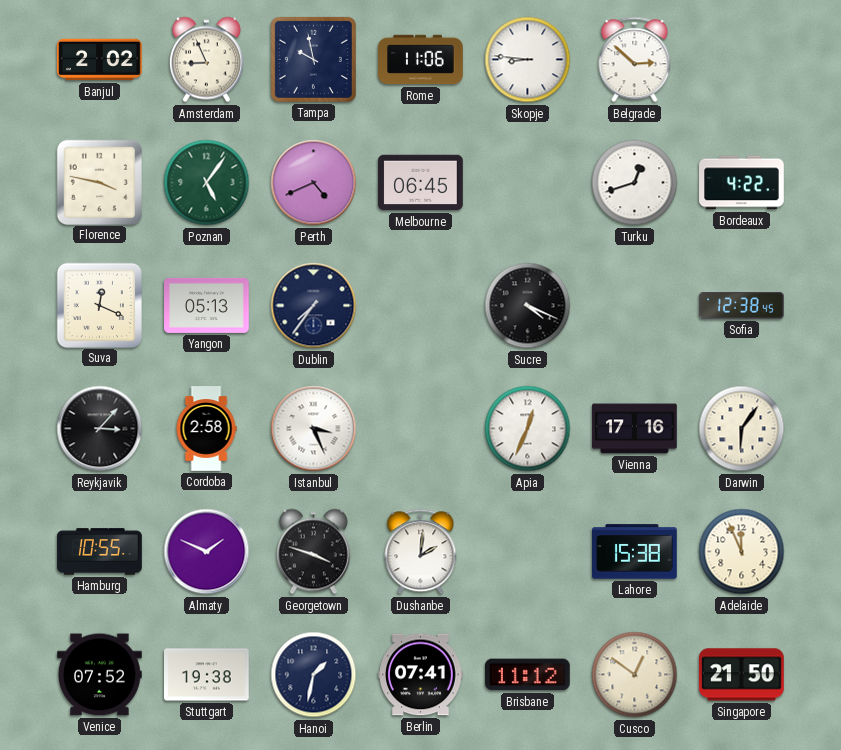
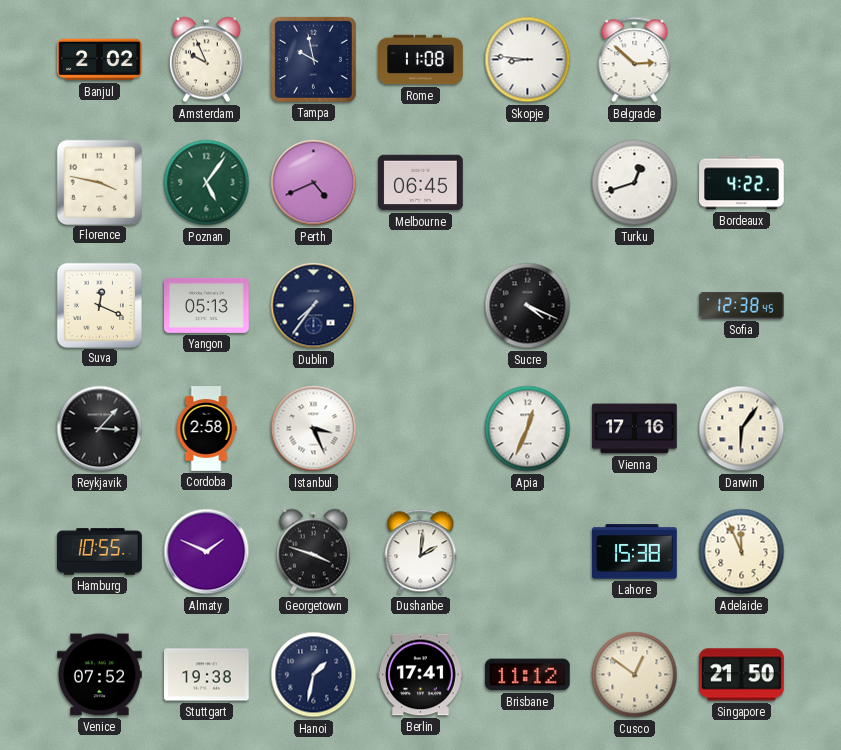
Amsterdam: 8:56 -> 9:56
Rome: 11:06 -> 11:08
Berlin: 07:41 -> 17:41
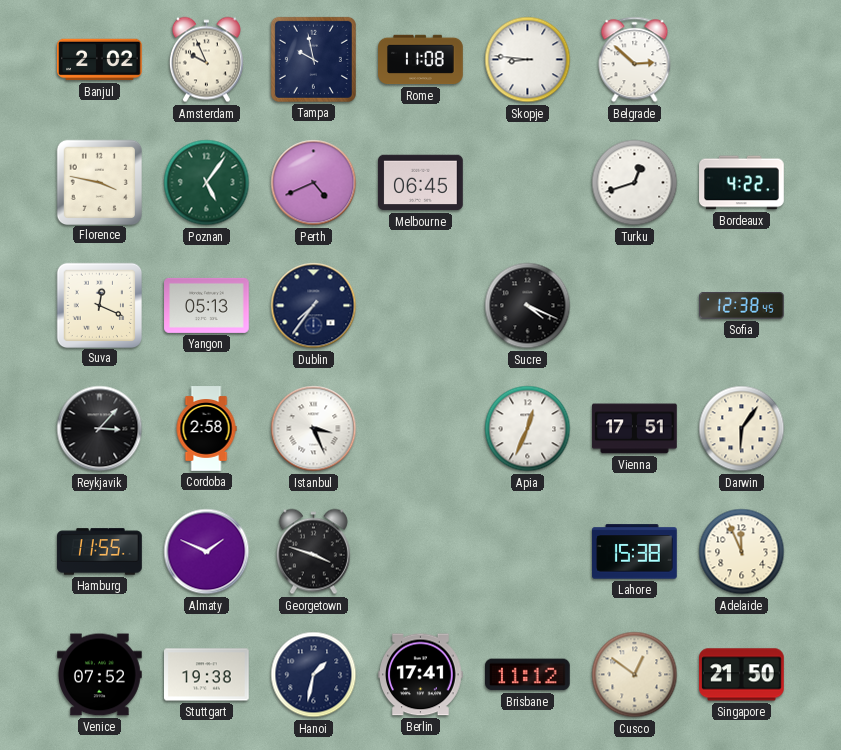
Vienna: 17:16 -> 17:51
Hamburg: 10:55 -> 11:55
Dushanbe: 2:01 -> none
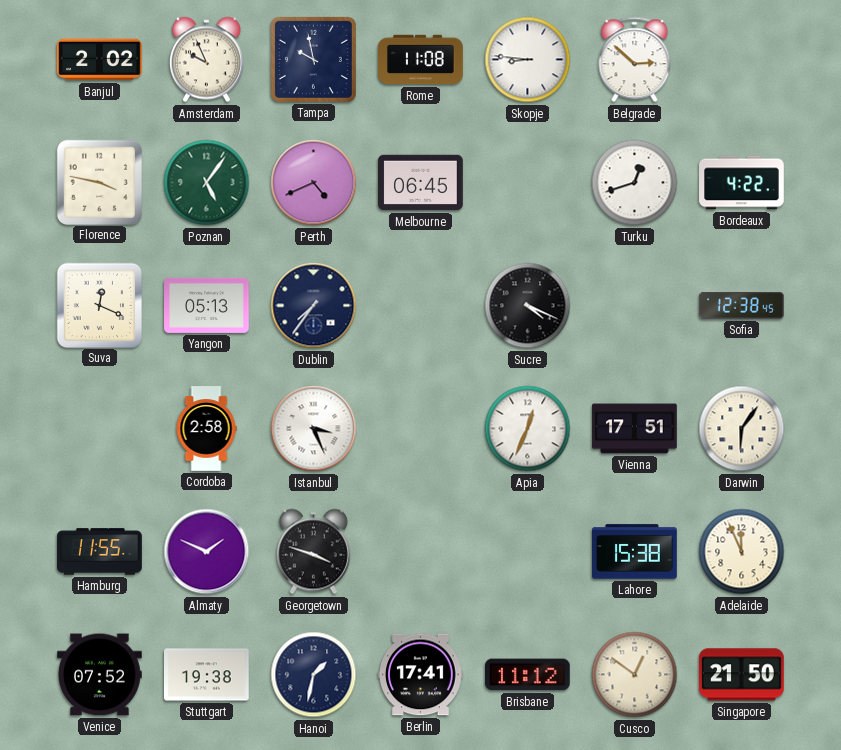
Reykjavik: 3:07 -> none
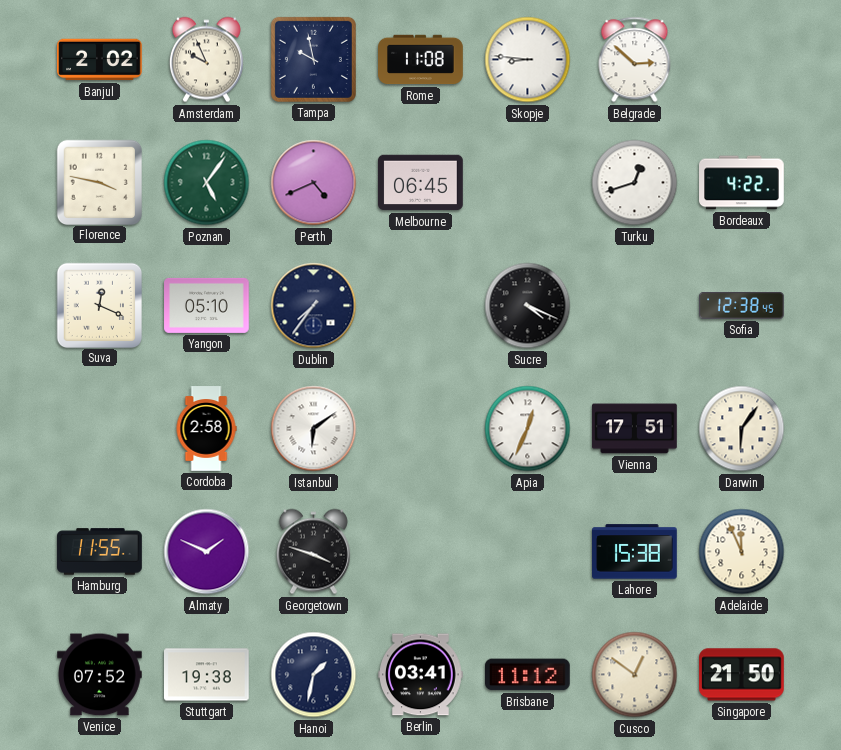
Yangon: 05:13 -> 05:10
Istanbul: 3:26 -> 6:09
Berlin: 17:41 -> 03:41
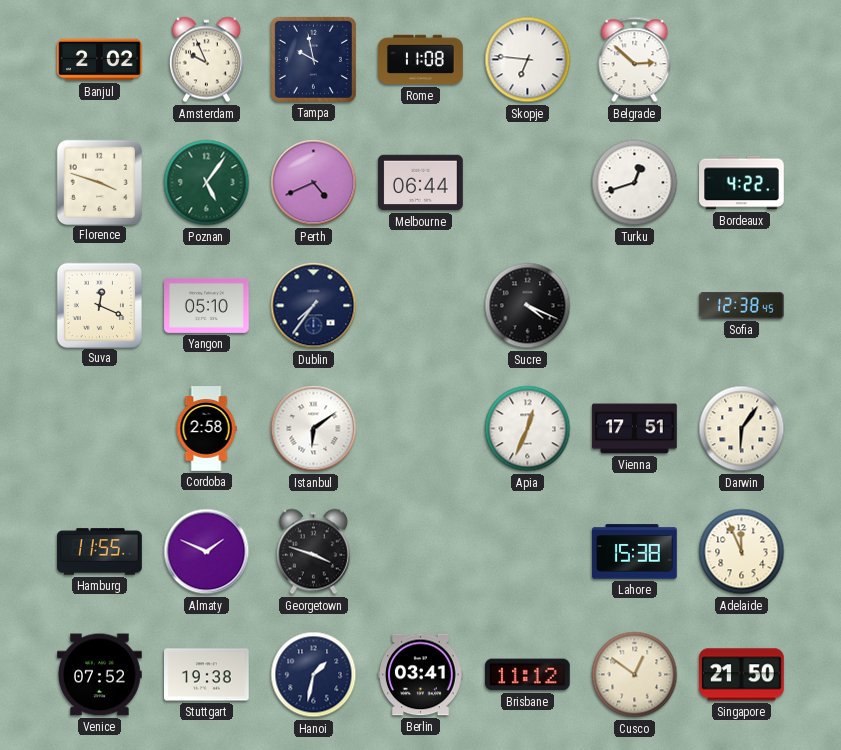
Skopje: 8:46 -> 6:46
Florence: 3:47 -> 3:48
Melbourne: 06:45 -> 06:44
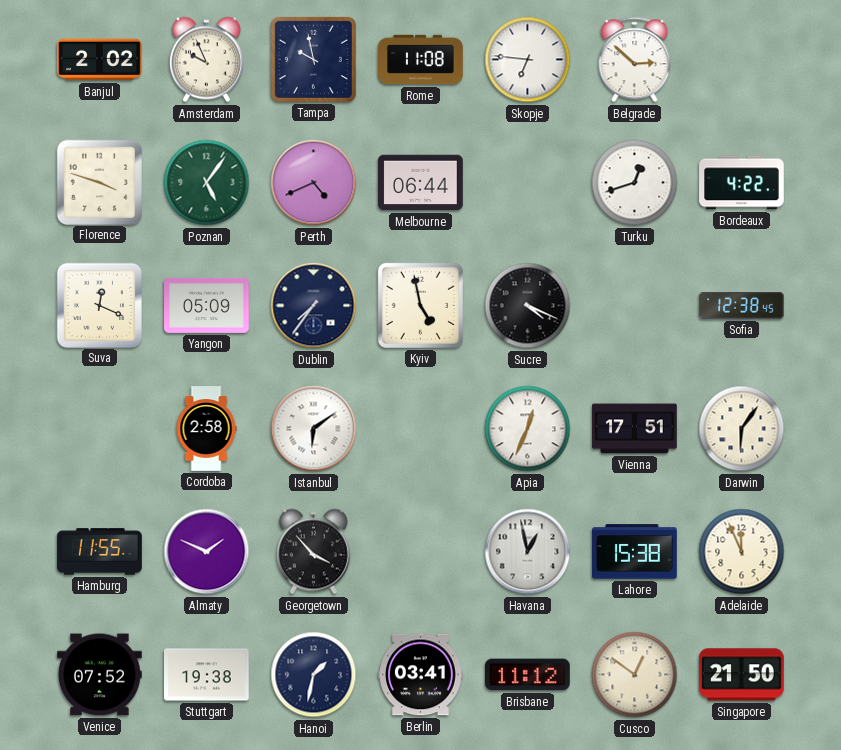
Yangon: 05:10 -> 05:09
Kyiv: none -> 4:58
Georgetown: 3:48 -> 3:53
Havana: none -> 12:58
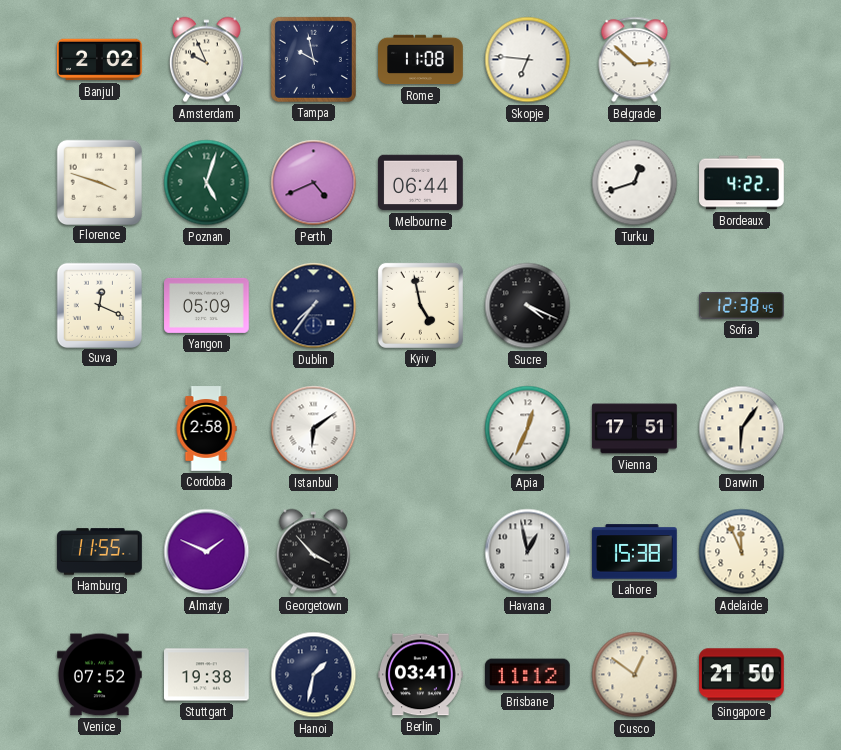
Poznan: 5:06 -> 5:03
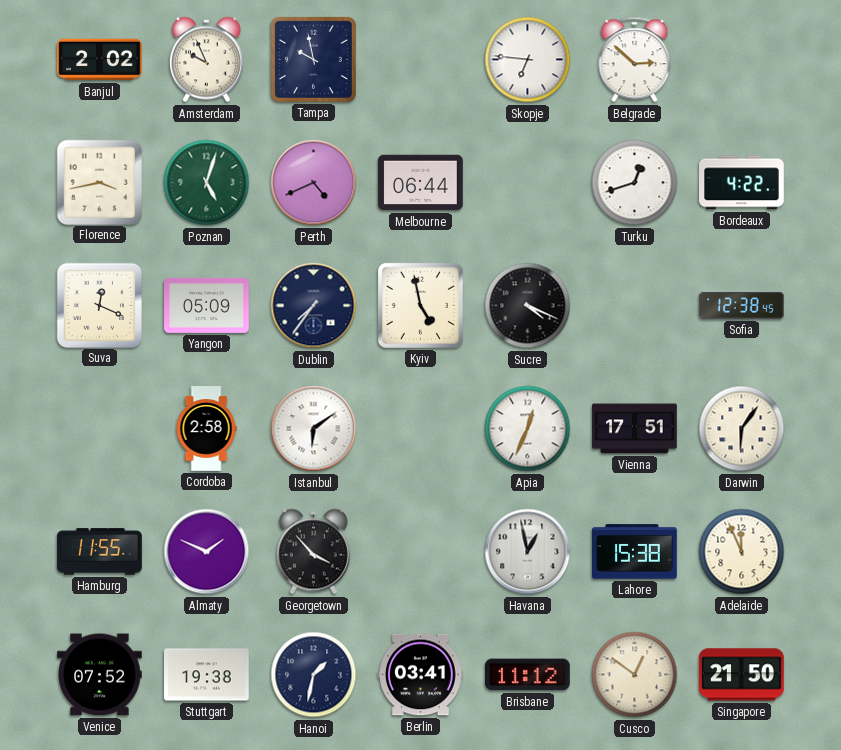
Rome: 11:08 -> none
Florence: 3:48 -> 3:43
